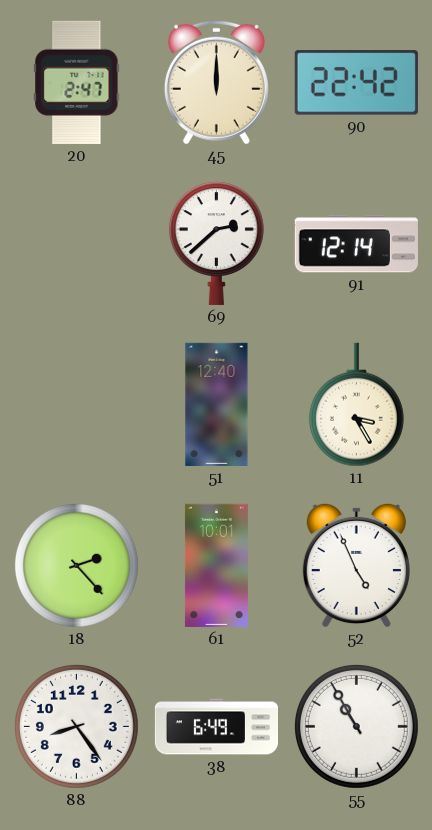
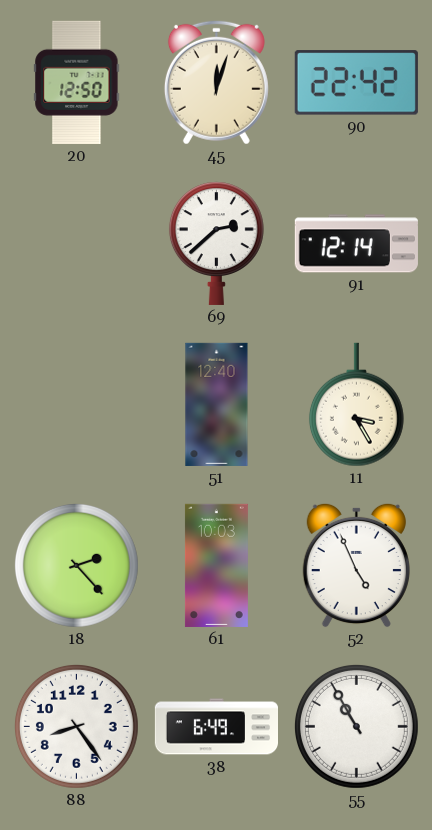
20: 2:47 -> 12:50
45: 12:00 -> 12:03
61: 10:01 -> 10:03
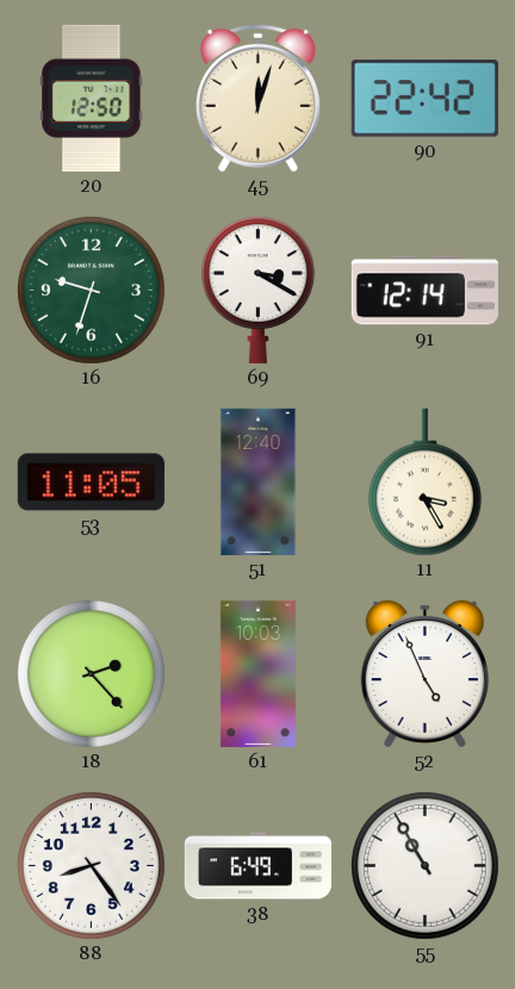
16: none -> 9:33
69: 2:38 -> 3:20
53: none -> 11:05
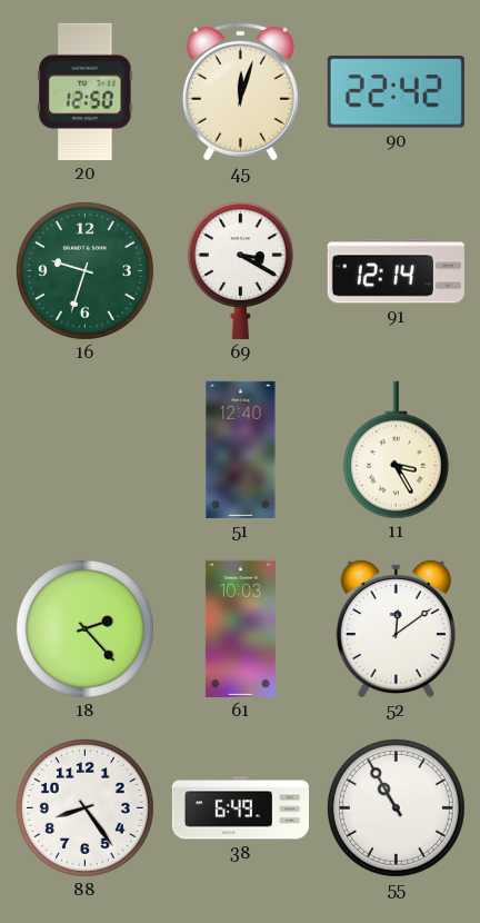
53: 11:05 -> none
52: 4:56 -> 12:09
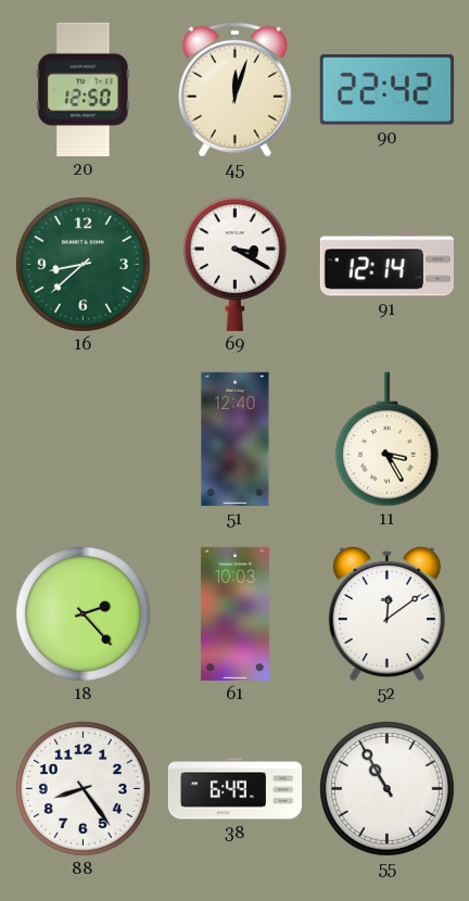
16: 9:33 -> 8:38
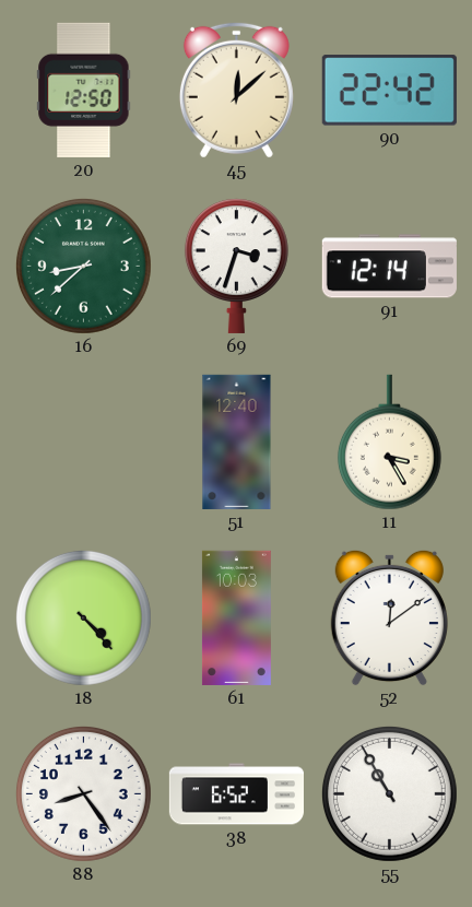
45: 12:03 -> 12:08
69: 3:20 -> 3:33
18: 2:23 -> 4:23
38: 6:49 -> 6:52
